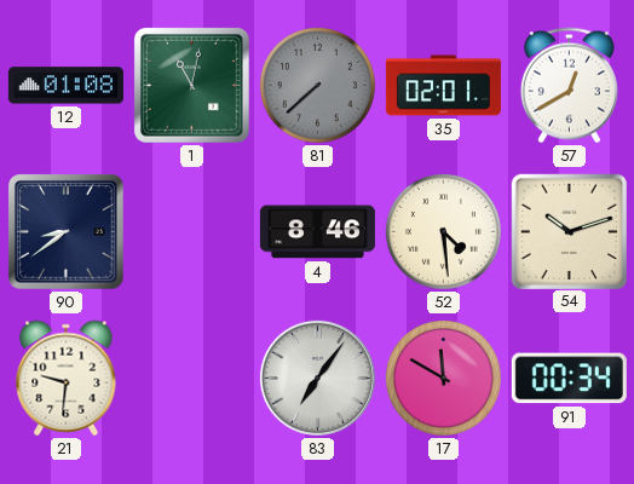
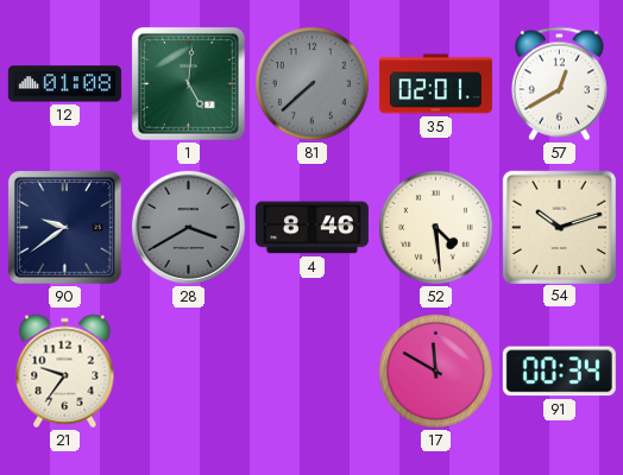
1: 11:02 -> 5:01
90: 8:39 -> 9:39
28: none -> 3:40
21: 9:31 -> 9:36
83: 7:06 -> none
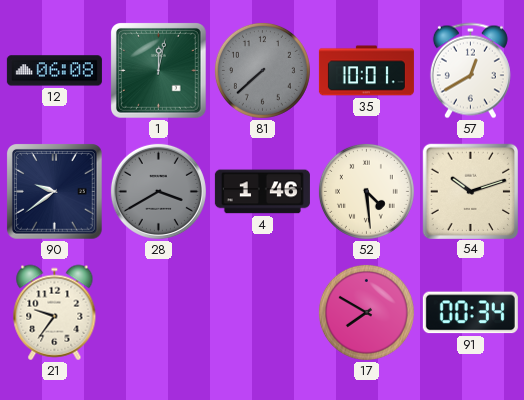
12: 01:08 -> 06:08
1: 5:01 -> 12:02
35: 02:01 -> 10:01
4: 8:46 -> 1:46
17: 11:50 -> 7:50
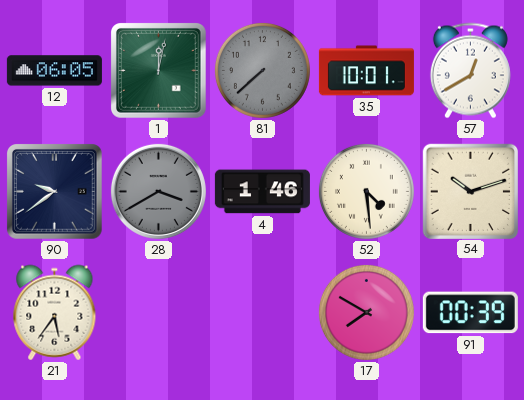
12: 06:08 -> 06:05
21: 9:36 -> 5:36
91: 00:34 -> 00:39
